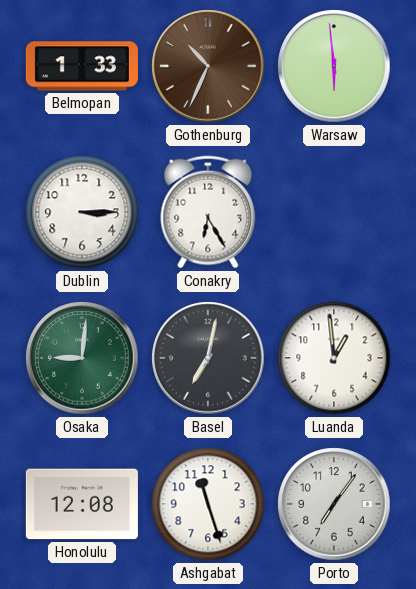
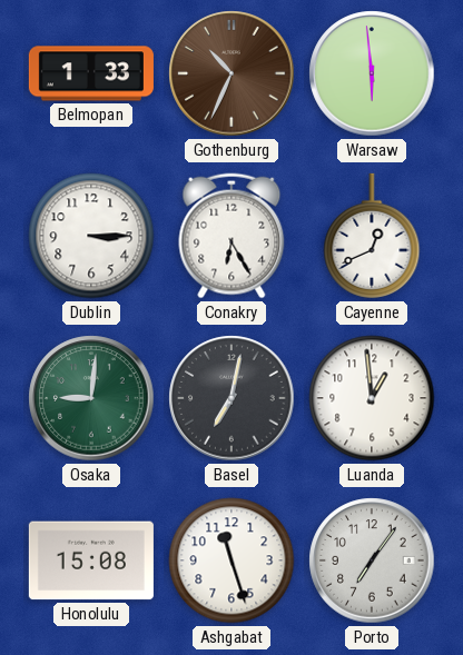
Cayenne: none -> 12:41
Honolulu: 12:08 -> 15:08
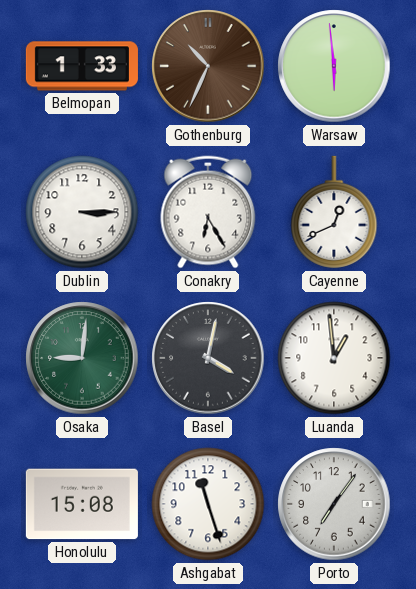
Basel: 7:02 -> 4:02
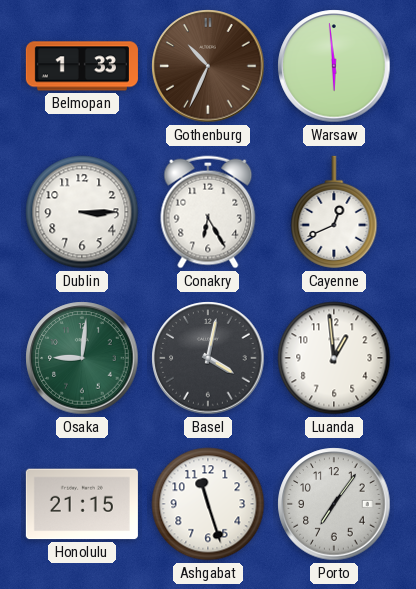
Honolulu: 15:08 -> 21:15
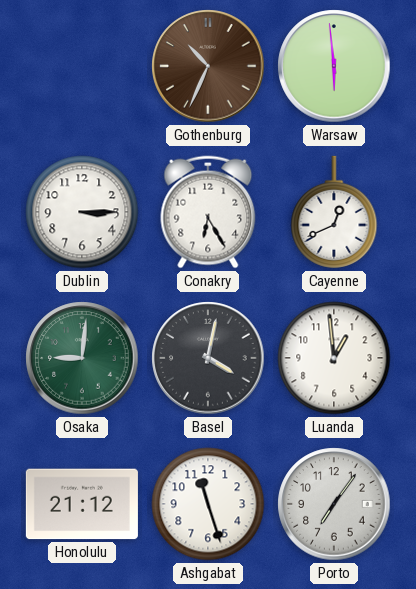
Belmopan: 1:33 -> none
Honolulu: 21:15 -> 21:12
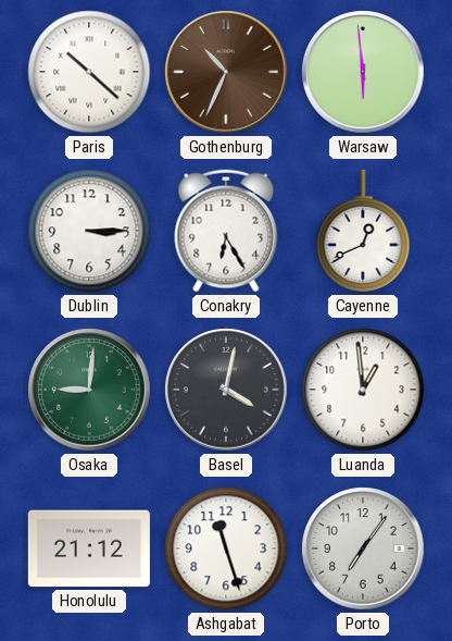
Paris: none -> 10:22
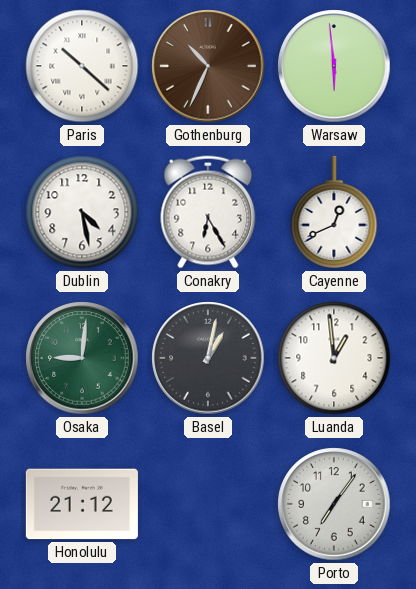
Dublin: 3:15 -> 4:28
Basel: 4:02 -> 1:02
Ashgabat: 11:27 -> none
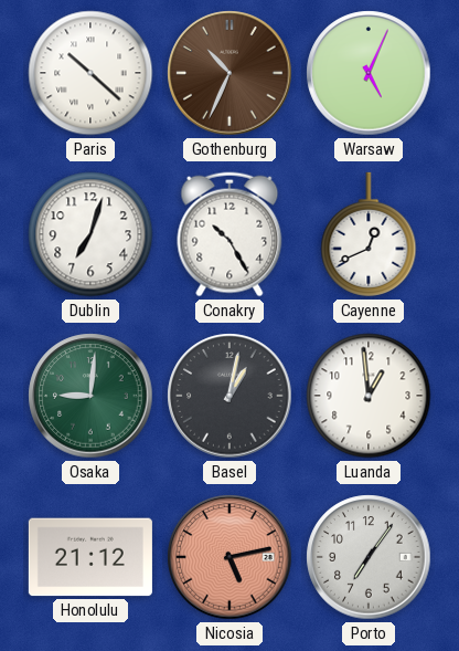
Warsaw: 5:59 -> 5:04
Dublin: 4:28 -> 7:03
Conakry: 6:25 -> 10:25
Nicosia: none -> 5:13
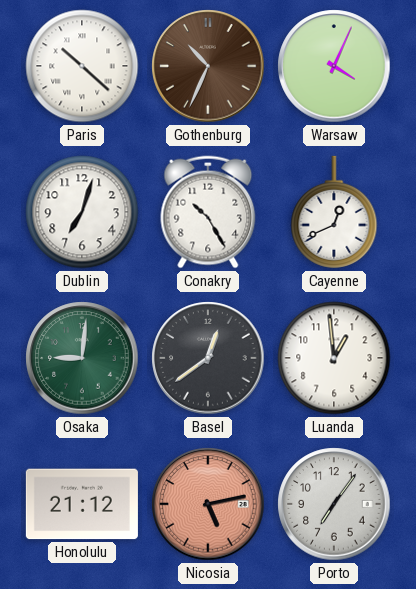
Warsaw: 5:04 -> 4:04
Basel: 1:02 -> 12:39
